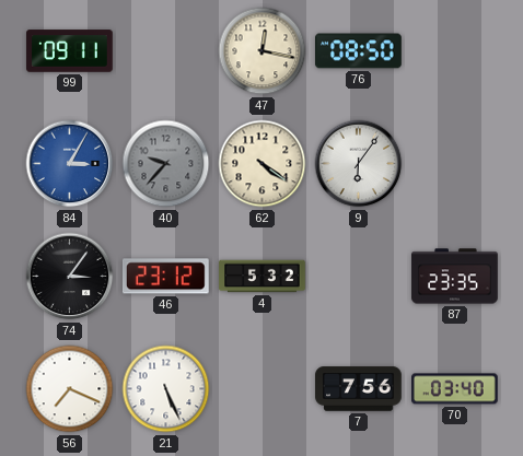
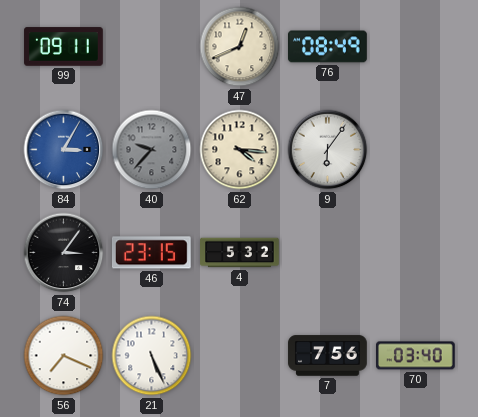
47: 12:17 -> 12:41
76: 08:50 -> 08:49
62: 4:21 -> 4:16
46: 23:12 -> 23:15
87: 23:35 -> none
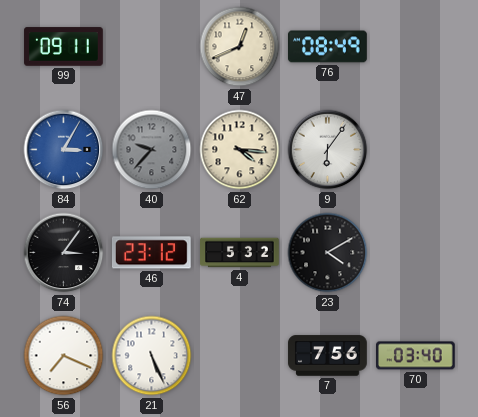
46: 23:15 -> 23:12
23: none -> 4:10
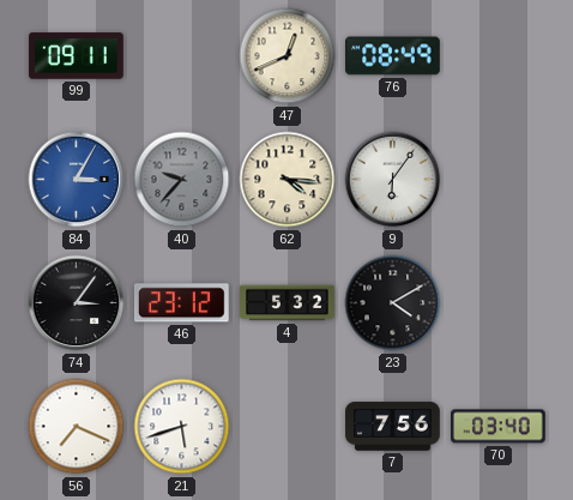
21: 5:26 -> 5:42
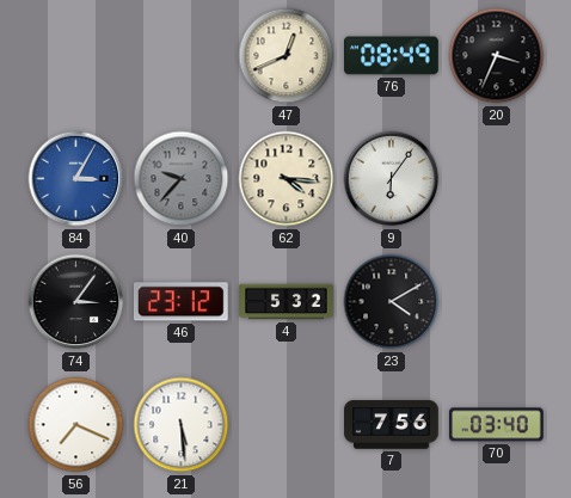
99: 09:11 -> none
20: none -> 3:34
21: 5:42 -> 5:29
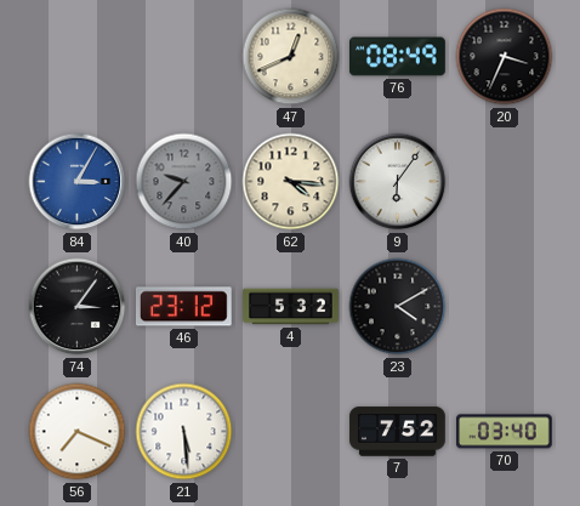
7: 7:56 -> 7:52
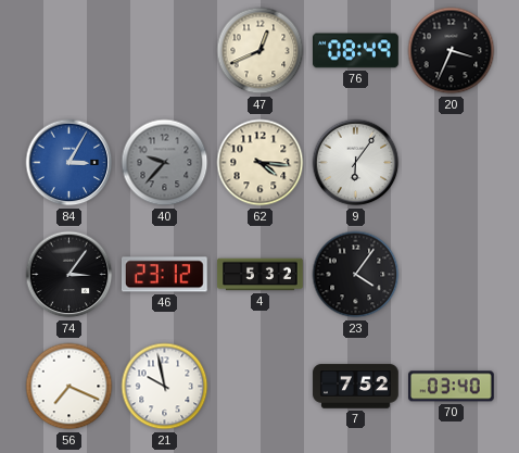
23: 4:10 -> 4:06
21: 5:29 -> 9:58
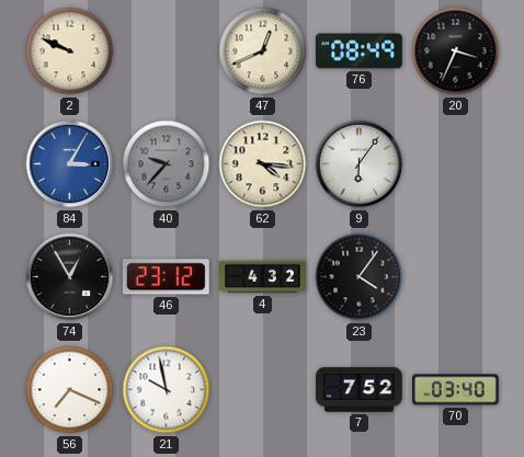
2: none -> 9:49
74: 3:06 -> 12:55
4: 5:32 -> 4:32
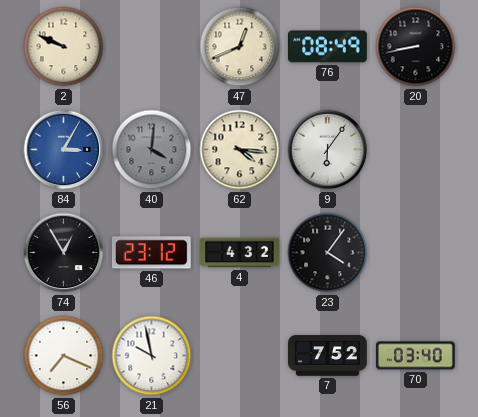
20: 3:34 -> 8:43
40: 9:37 -> 4:01
